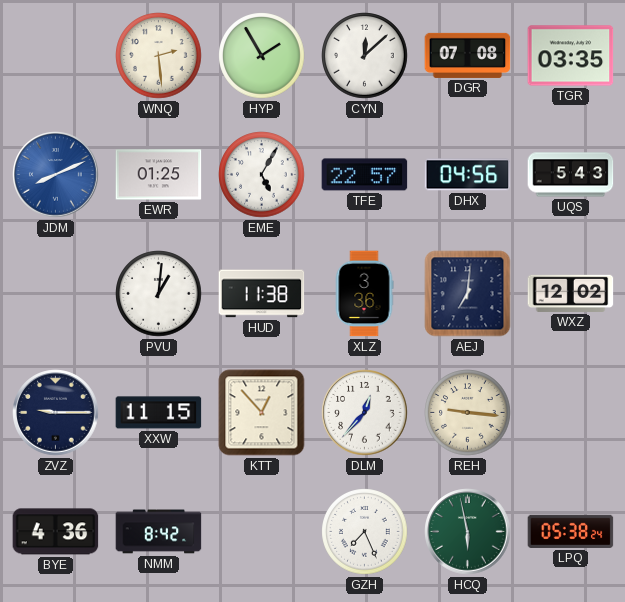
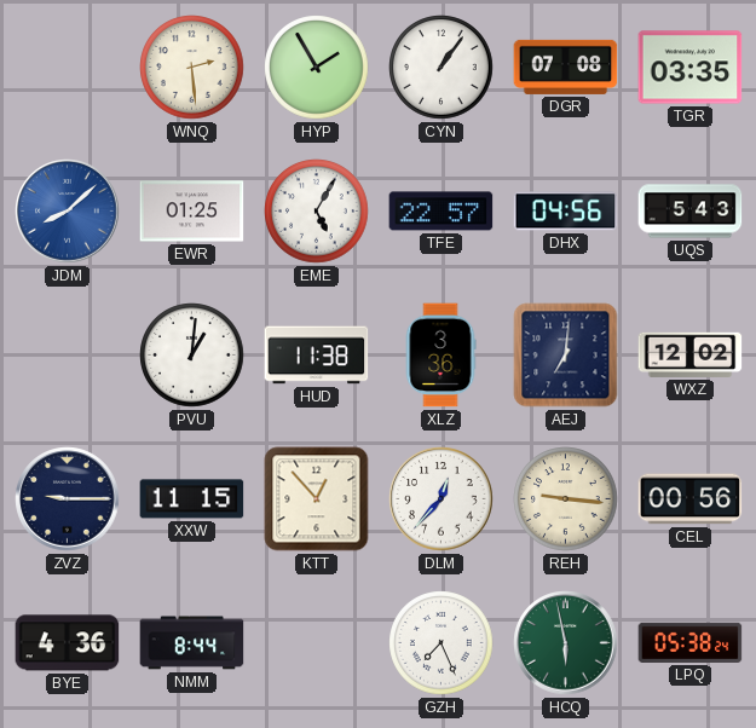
CYN: 12:08 -> 1:06
JDM: 8:11 -> 8:08
CEL: none -> 00:56
NMM: 8:42 -> 8:44
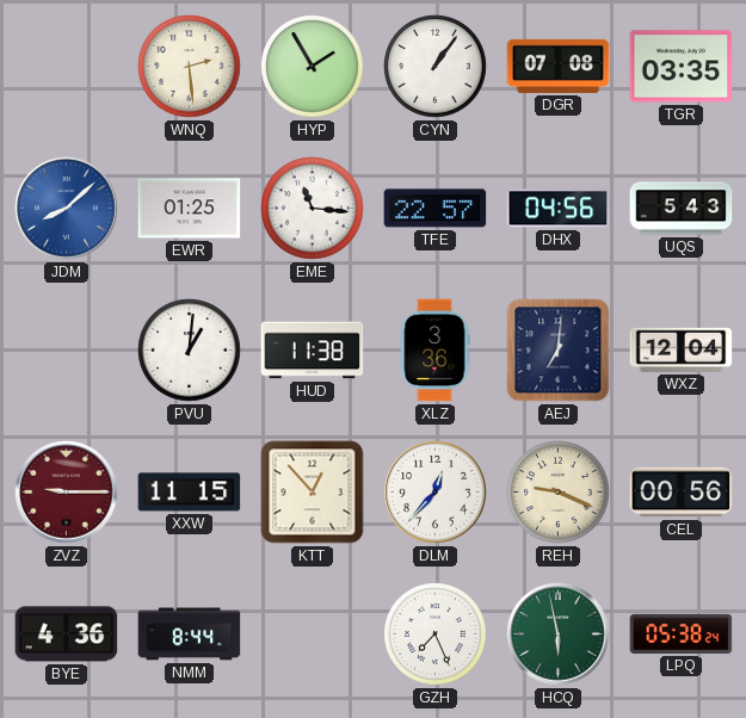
EME: 5:05 -> 11:16
WXZ: 12:02 -> 12:04
ZVZ dial: navy -> burgundy
REH: 9:16 -> 9:19
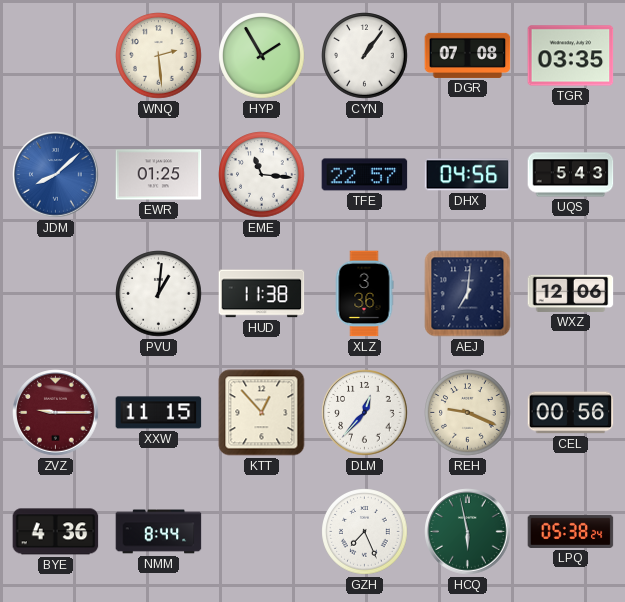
WXZ: 12:04 -> 12:06
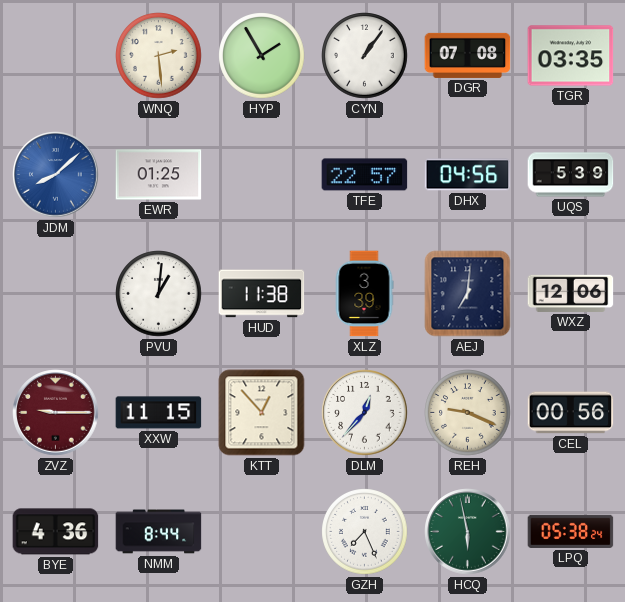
EME: 11:16 -> none
UQS: 5:43 -> 5:39
XLZ: 3:36 -> 3:39
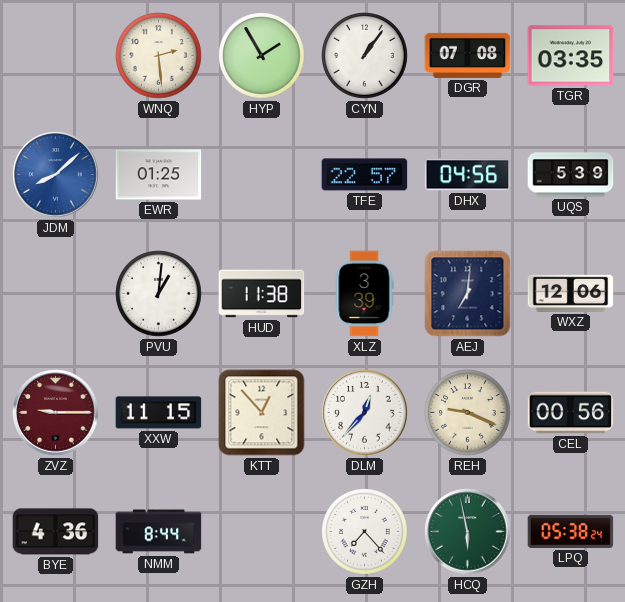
GZH: 7:26 -> 7:23
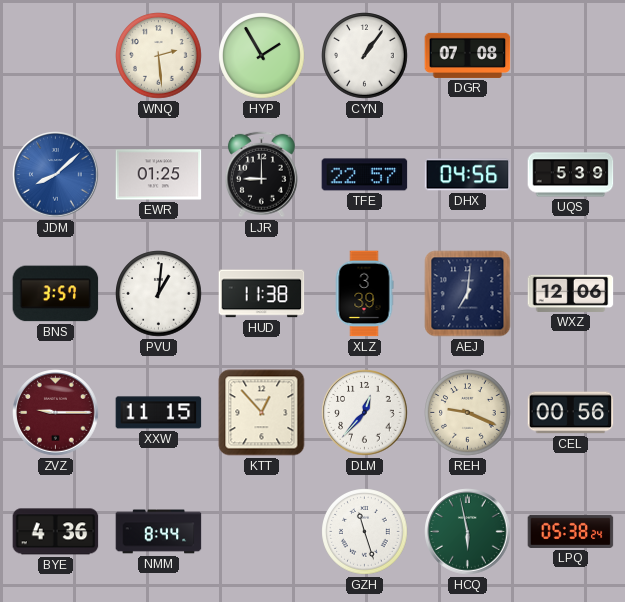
TGR: 03:35 -> none
LJR: none -> 9:00
BNS: none -> 3:57
GZH: 7:23 -> 11:27
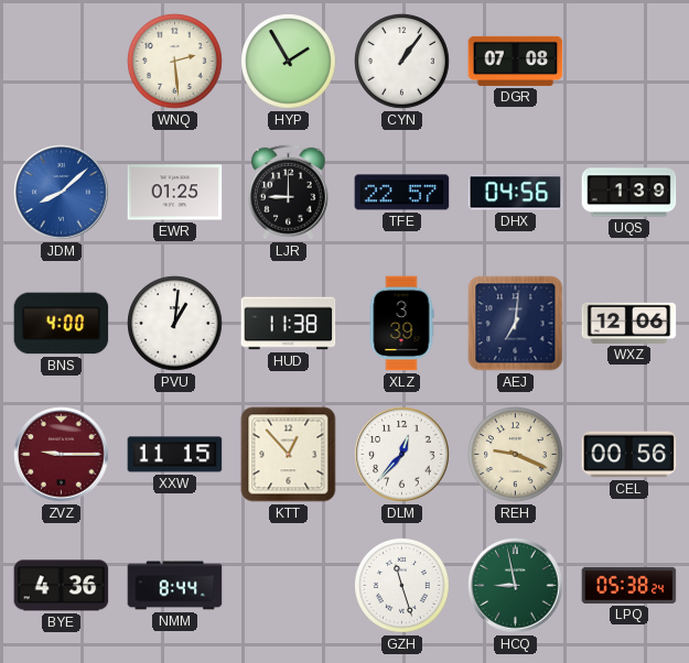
UQS: 5:39 -> 1:39
BNS: 3:57 -> 4:00
HCQ: 5:58 -> 8:58
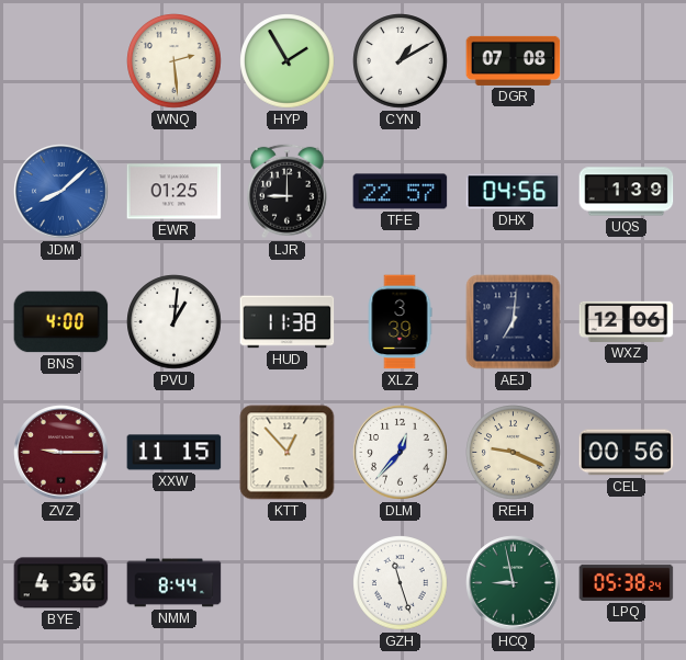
CYN: 1:06 -> 1:10
